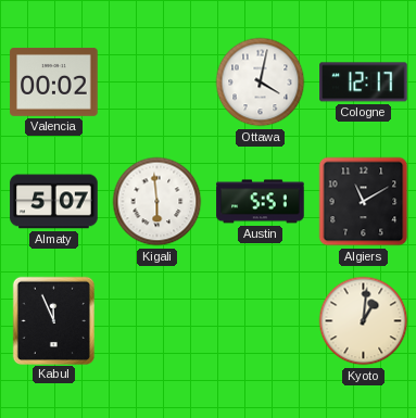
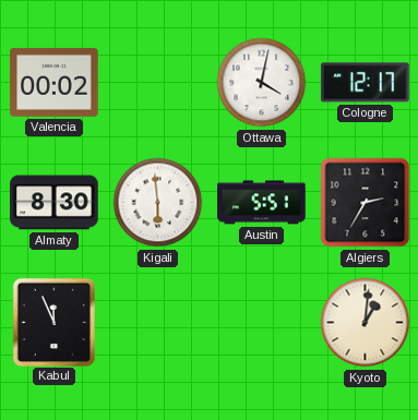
Almaty: 5:07 -> 8:30
Algiers: 11:10 -> 2:35
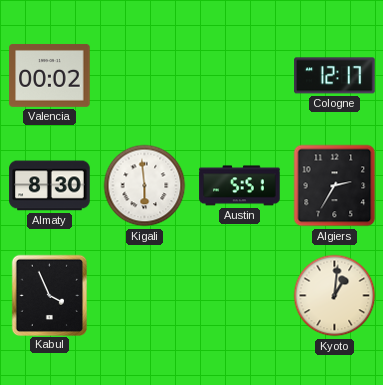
Ottawa: 4:02 -> none
Kabul: 11:56 -> 3:56
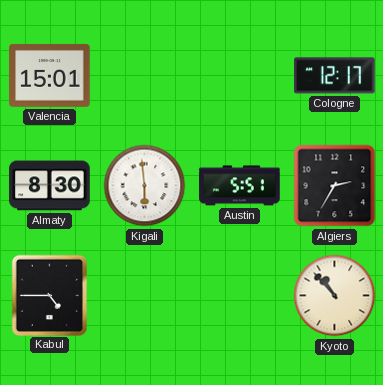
Valencia: 00:02 -> 15:01
Kabul: 3:56 -> 4:45
Kyoto: 1:01 -> 10:53
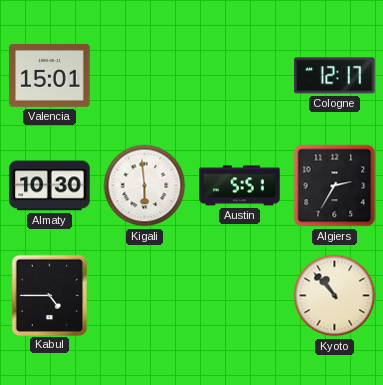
Almaty: 8:30 -> 10:30
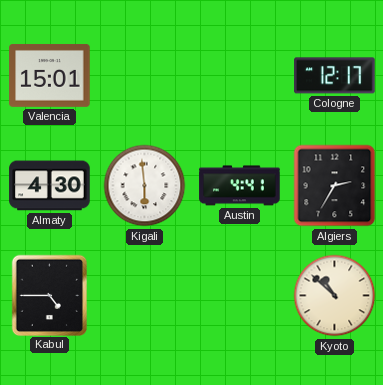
Almaty: 10:30 -> 4:30
Austin: 5:51 -> 4:41
Kyoto: 10:53 -> 10:52
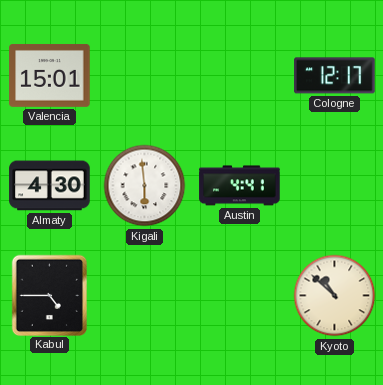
Algiers: 2:35 -> none
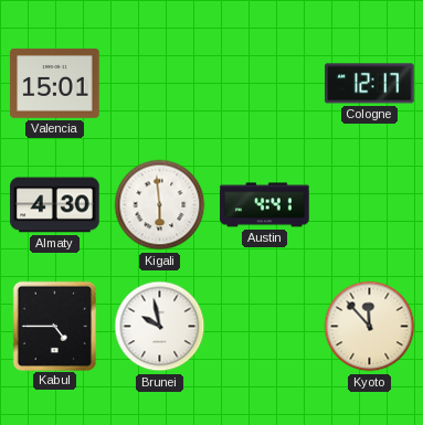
Brunei: none -> 9:58
Kyoto: 10:52 -> 11:53
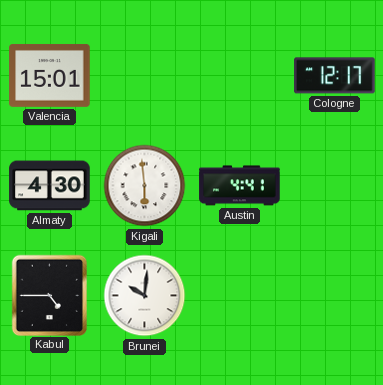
Brunei: 9:58 -> 10:01
Kyoto: 11:53 -> none
